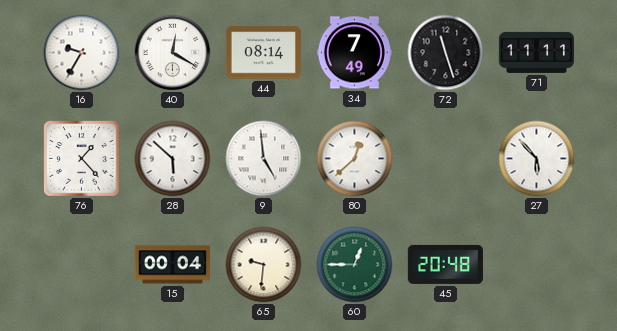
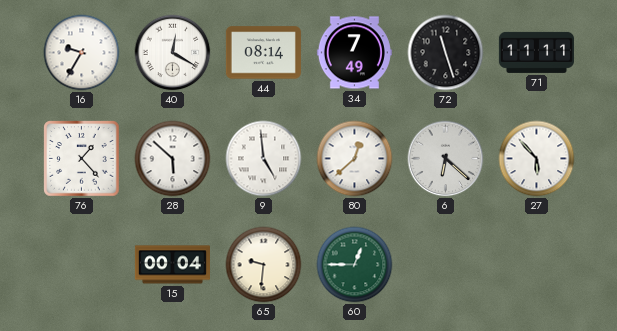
6: none -> 6:22
45: 20:48 -> none
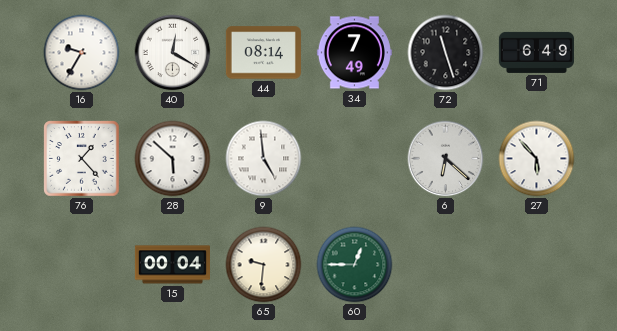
71: 11:11 -> 6:49
80: 12:38 -> none
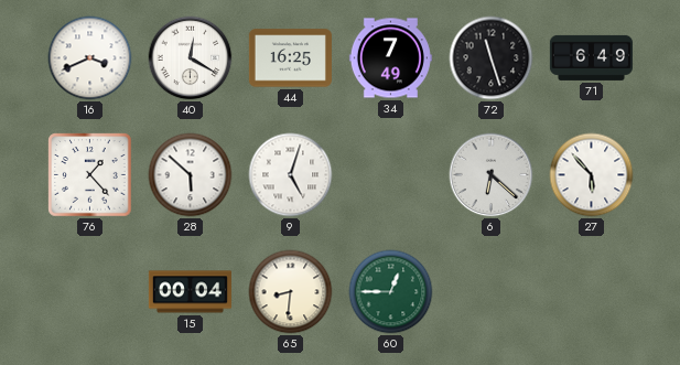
16: 9:35 -> 3:41
44: 08:14 -> 16:25
9: 4:59 -> 5:03
65: 9:31 -> 8:31
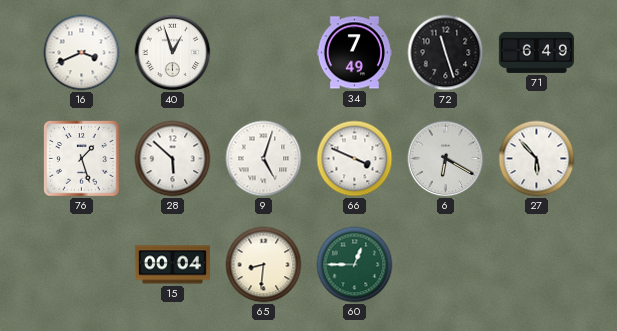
40: 12:20 -> 12:57
44: 16:25 -> none
76: 1:23 -> 1:27
66: none -> 3:49
6: 6:22 -> 6:20
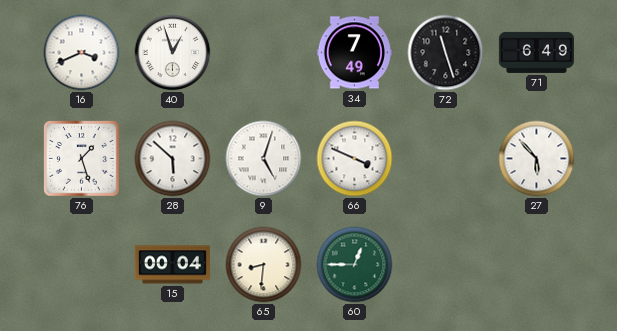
6: 6:20 -> none
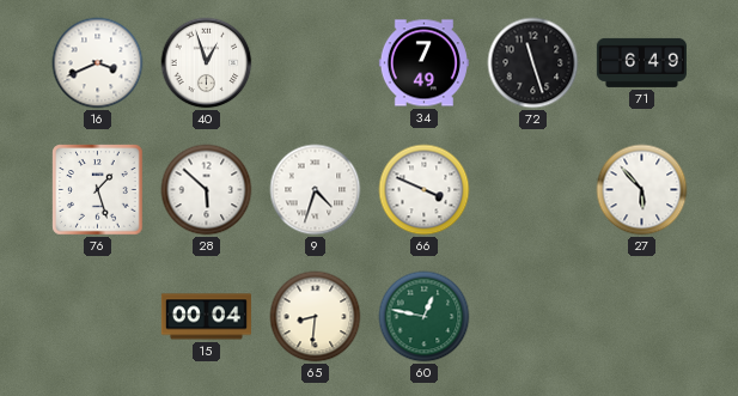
9: 5:03 -> 4:33
60: 12:45 -> 12:47
